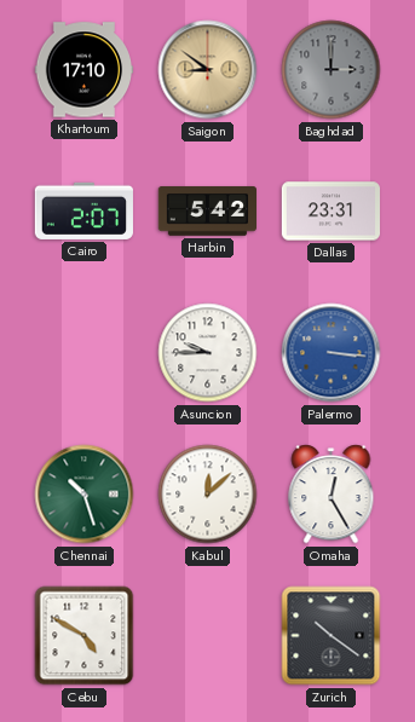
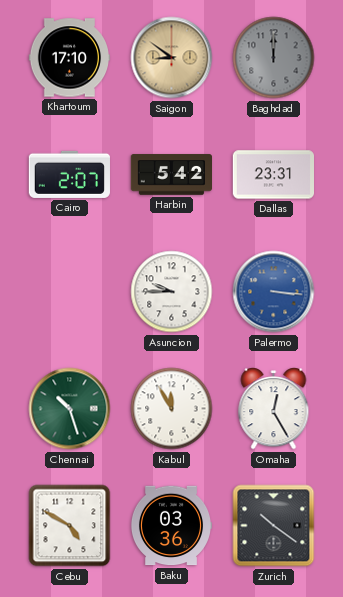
Baghdad: 3:00 -> 12:00
Kabul: 12:08 -> 11:55
Baku: none -> 03:36
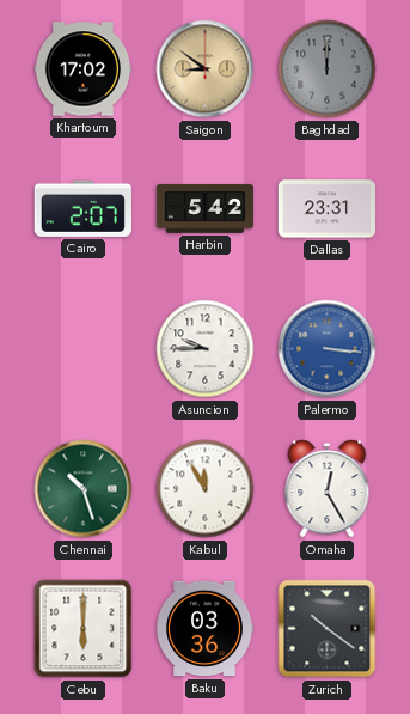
Khartoum: 17:10 -> 17:02
Cebu: 4:50 -> 6:00
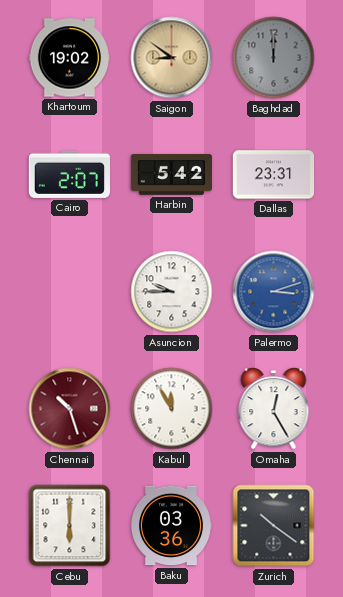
Khartoum: 17:02 -> 19:02
Palermo: 3:16 -> 3:12
Chennai dial: green -> burgundy
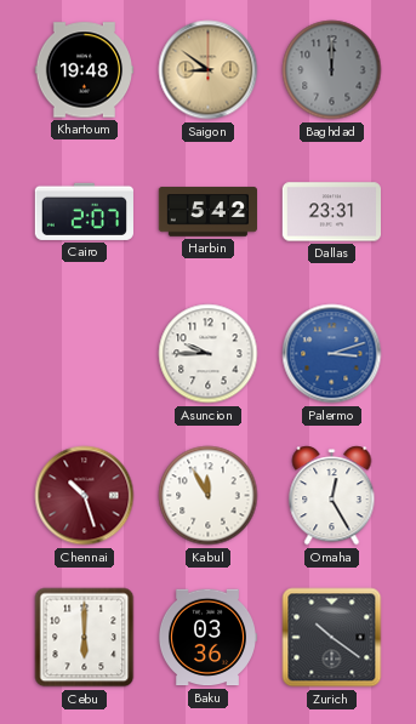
Khartoum: 19:02 -> 19:48
